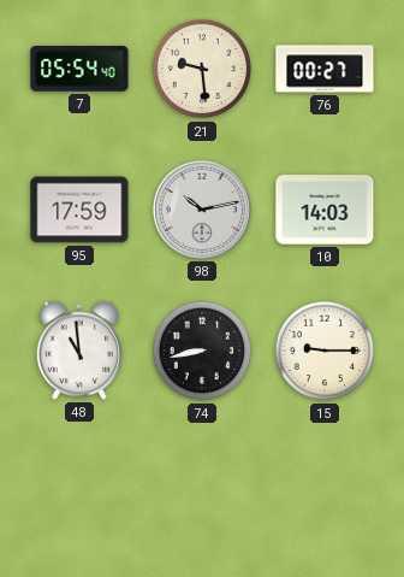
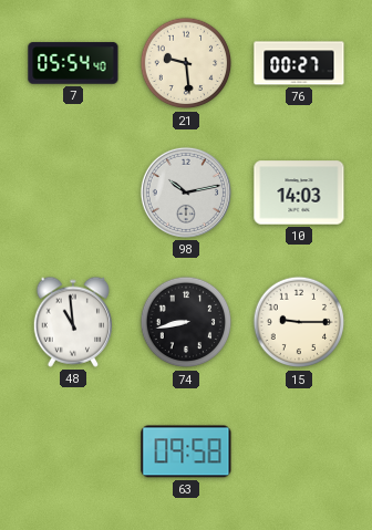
95: 17:59 -> none
63: none -> 09:58
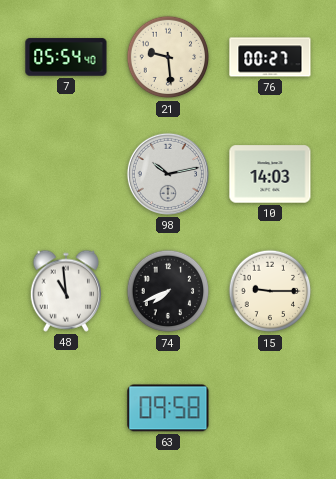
74: 8:43 -> 7:41
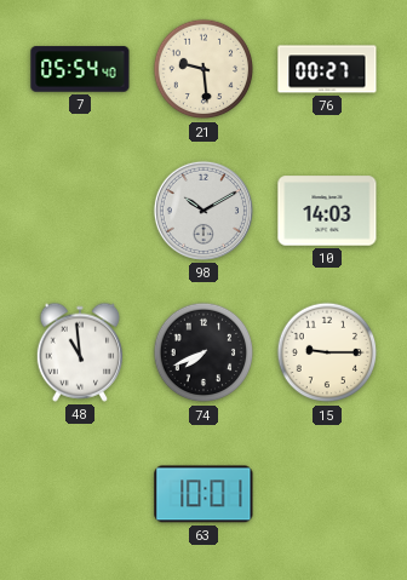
98: 10:13 -> 10:10
63: 09:58 -> 10:01
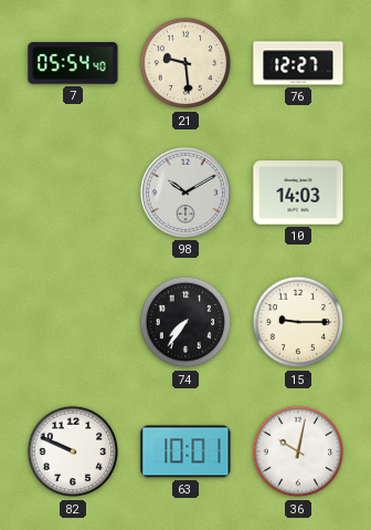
76: 00:27 -> 12:27
48: 10:59 -> none
74: 7:41 -> 7:36
82: none -> 9:49
36: none -> 10:02
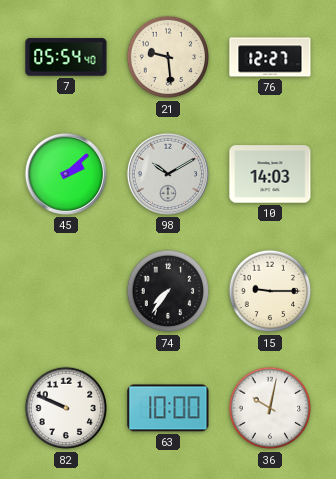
45: none -> 2:08
63: 10:01 -> 10:00
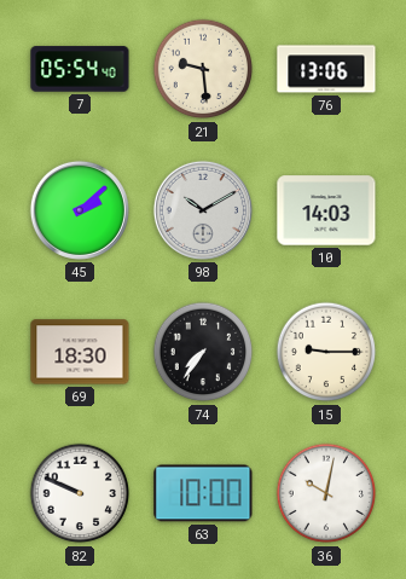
76: 12:27 -> 13:06
69: none -> 18:30
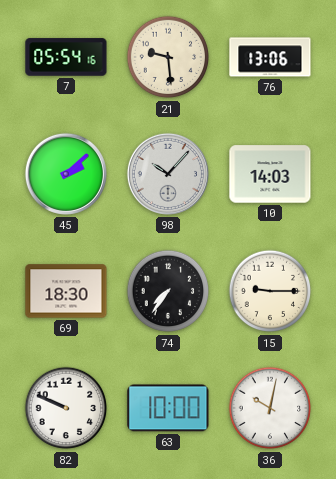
7: 05:54:40 -> 05:54:16
98: 10:10 -> 10:07
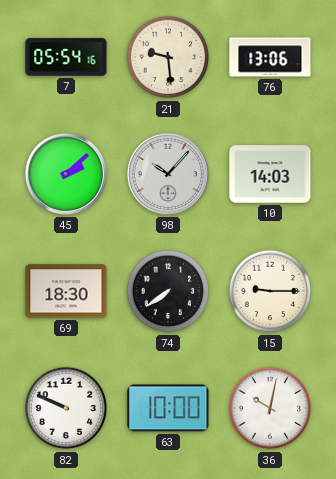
74: 7:36 -> 7:39
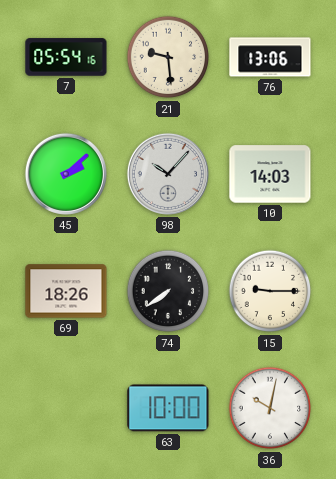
69: 18:30 -> 18:26
82: 9:49 -> none
